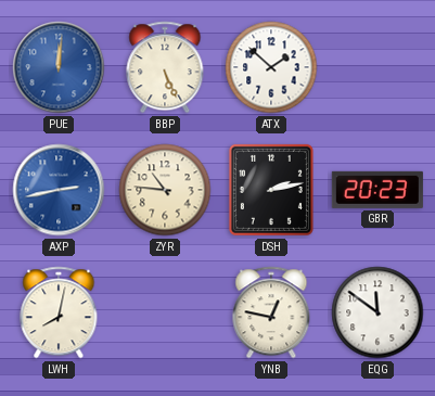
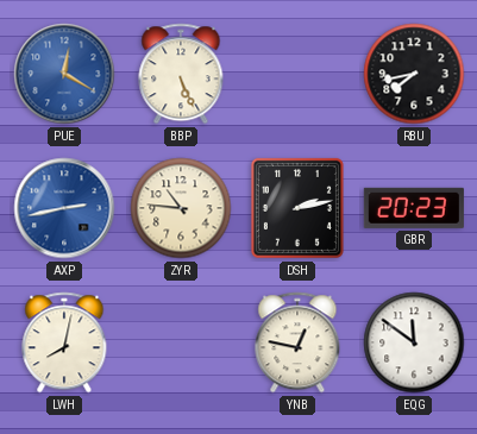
PUE: 12:01 -> 12:20
ATX: 1:52 -> none
RBU: none -> 7:43
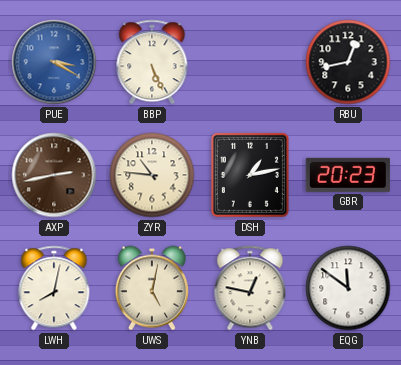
PUE: 12:20 -> 3:20
RBU: 7:43 -> 12:43
AXP dial: blue -> brown
DSH: 2:13 -> 1:13
UWS: none -> 5:02
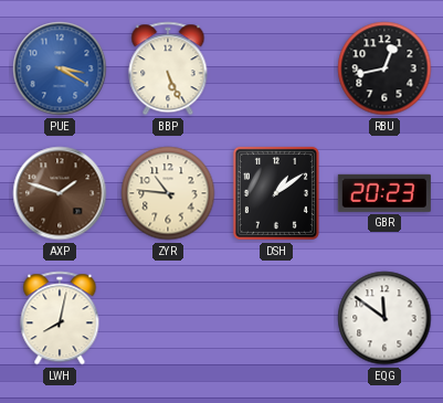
AXP: 2:43 -> 1:48
DSH: 1:13 -> 1:09
UWS: 5:02 -> none
YNB: 12:47 -> none
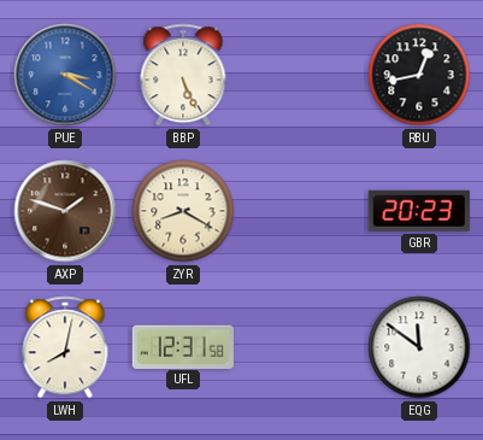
ZYR: 10:46 -> 8:20
DSH: 1:09 -> none
UFL: none -> 12:31
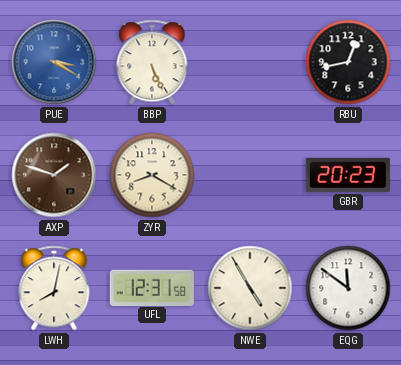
NWE: none -> 4:55
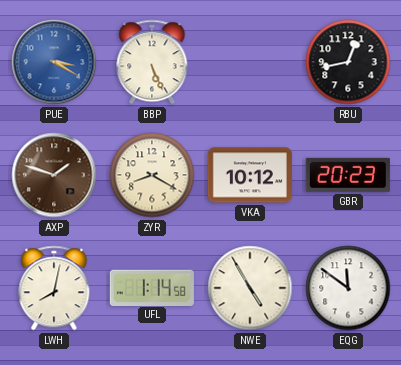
VKA: none -> 10:12
UFL: 12:31 -> 1:14
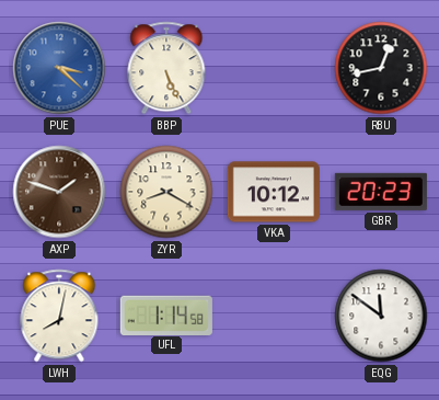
PUE: 3:20 -> 3:22
NWE: 4:55 -> none
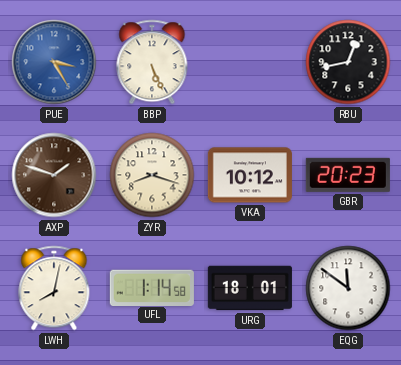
PUE: 3:22 -> 3:25
ZYR: 8:20 -> 8:18
URG: none -> 18:01
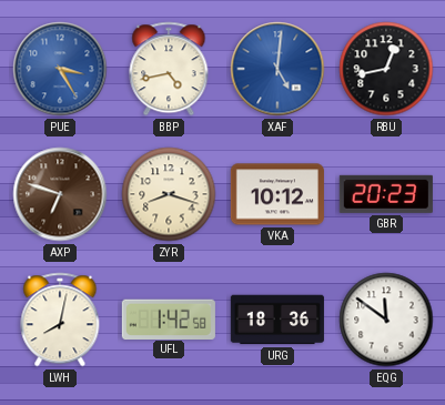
BBP: 5:26 -> 4:43
XAF: none -> 5:01
AXP: 1:48 -> 6:48
UFL: 1:14 -> 1:42
URG: 18:01 -> 18:36
